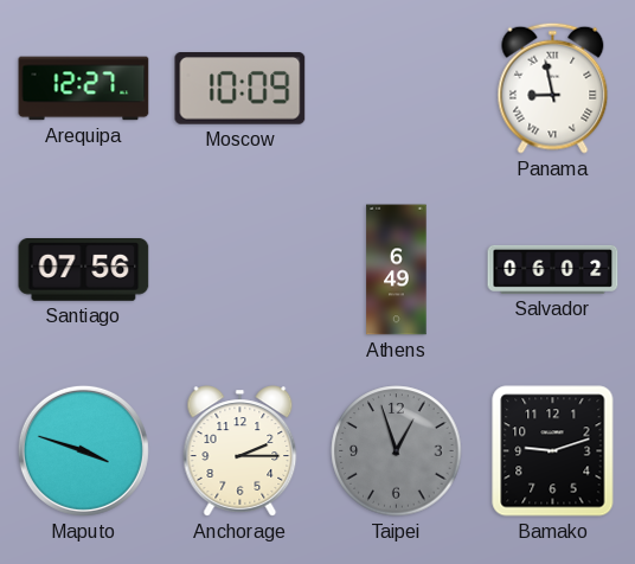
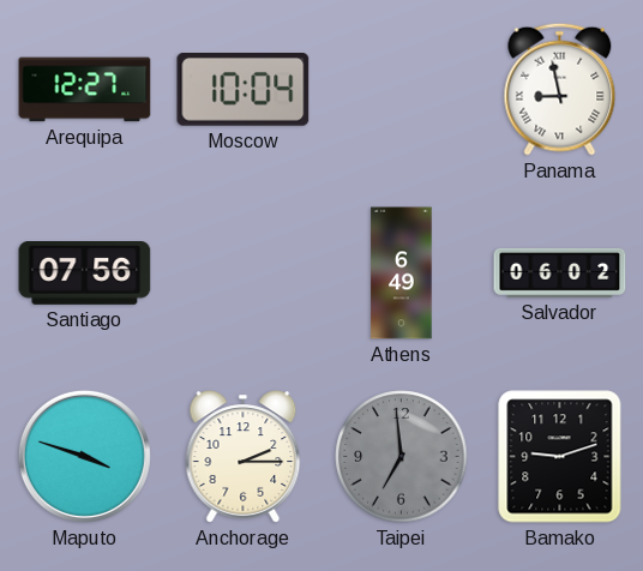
Moscow: 10:09 -> 10:04
Taipei: 12:57 -> 6:59
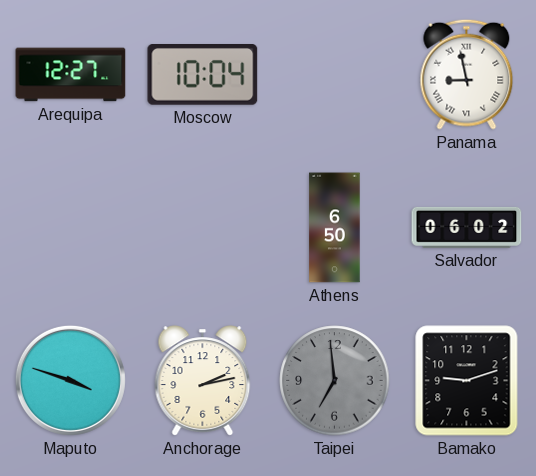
Santiago: 07:56 -> none
Athens: 6:49 -> 6:50
Anchorage: 2:15 -> 2:13
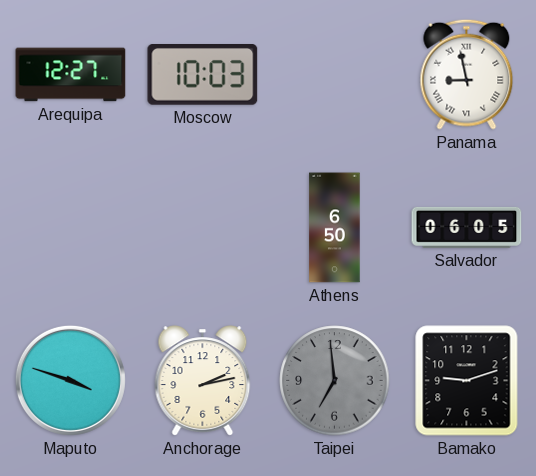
Moscow: 10:04 -> 10:03
Salvador: 06:02 -> 06:05
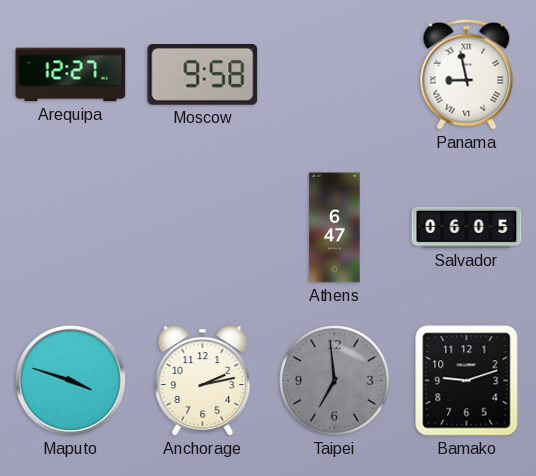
Moscow: 10:03 -> 9:58
Athens: 6:50 -> 6:47
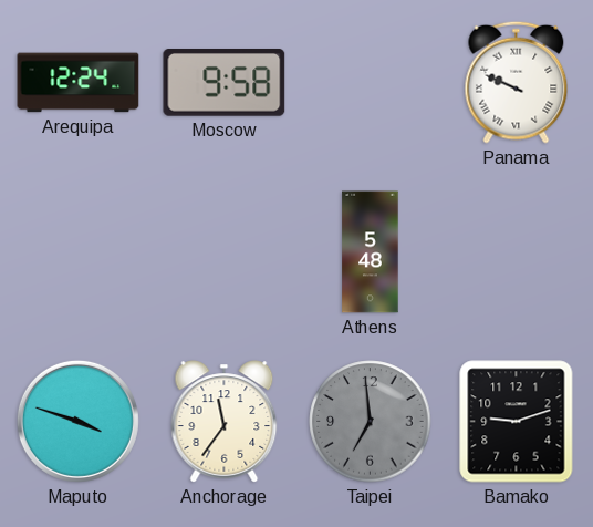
Arequipa: 12:27 -> 12:24
Panama: 8:58 -> 9:49
Athens: 6:47 -> 5:48
Salvador: 06:05 -> none
Anchorage: 2:13 -> 11:36
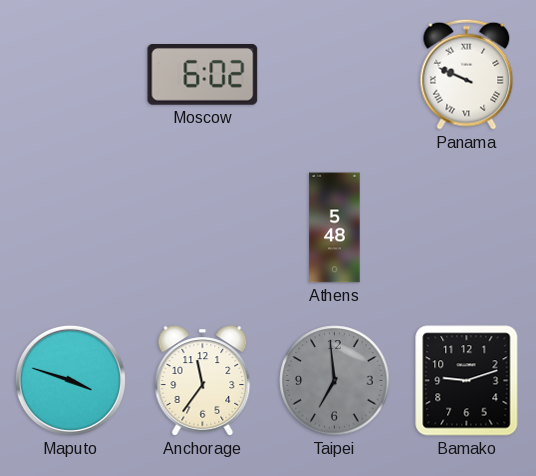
Arequipa: 12:24 -> none
Moscow: 9:58 -> 6:02
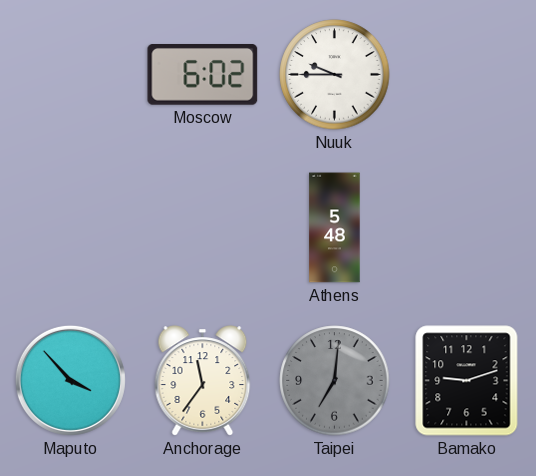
Nuuk: none -> 9:45
Panama: 9:49 -> none
Maputo: 3:48 -> 3:53
Taipei: 6:59 -> 7:01
